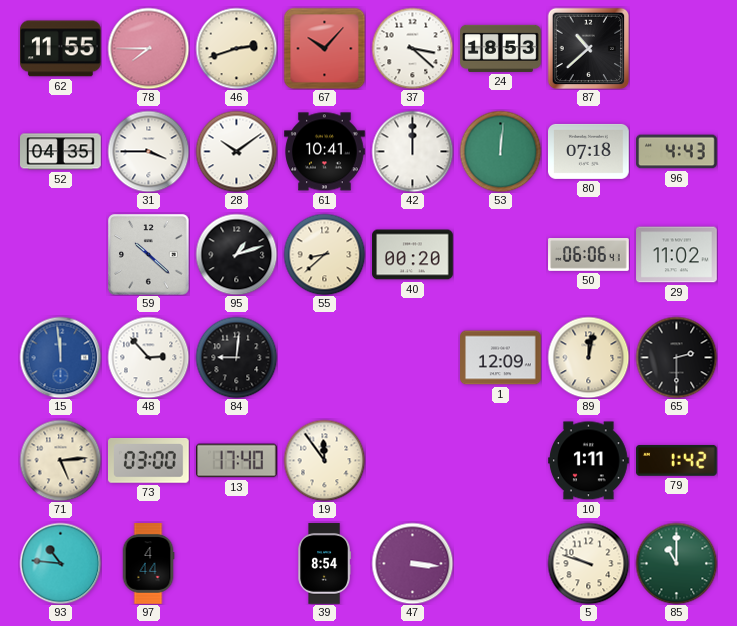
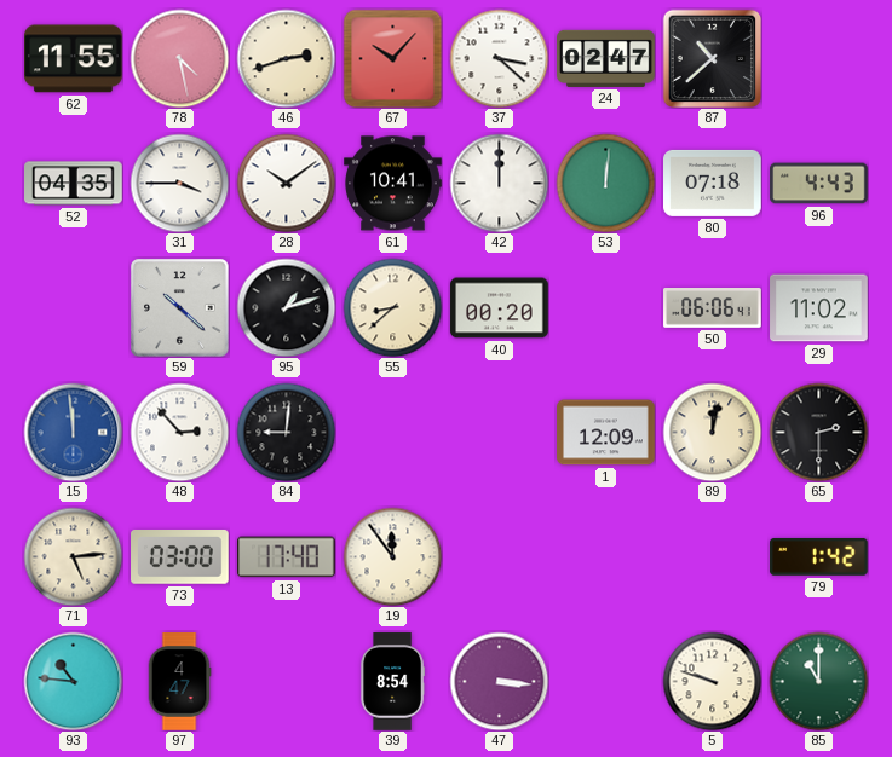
78: 7:45 -> 4:28
24: 18:53 -> 02:47
10: 1:11 -> none
97: 4:44 -> 4:47
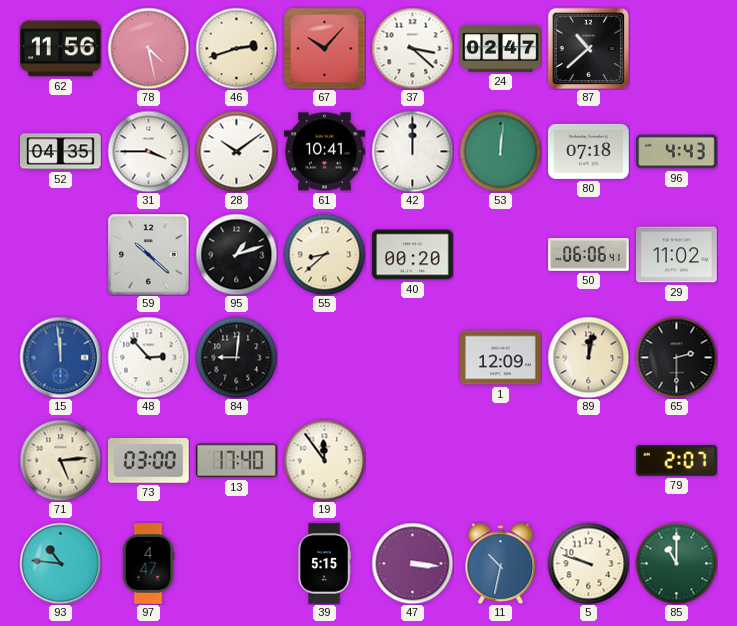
62: 11:55 -> 11:56
79: 1:42 -> 2:07
39: 8:54 -> 5:15
11: none -> 10:32
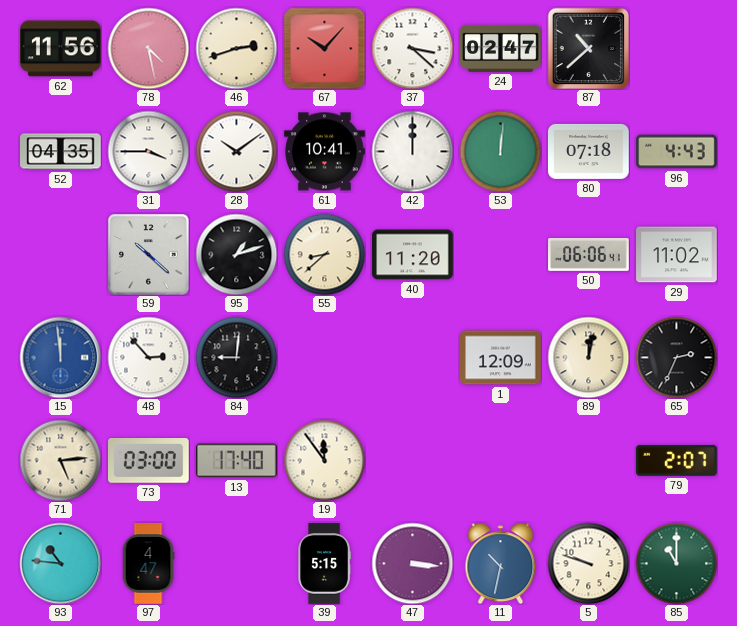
40: 00:20 -> 11:20
65: 2:30 -> 2:34
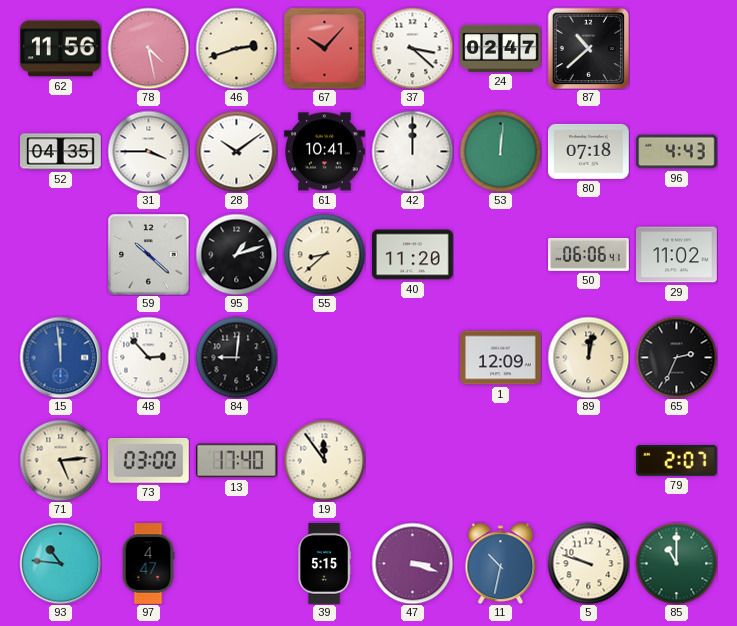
47: 3:16 -> 3:18
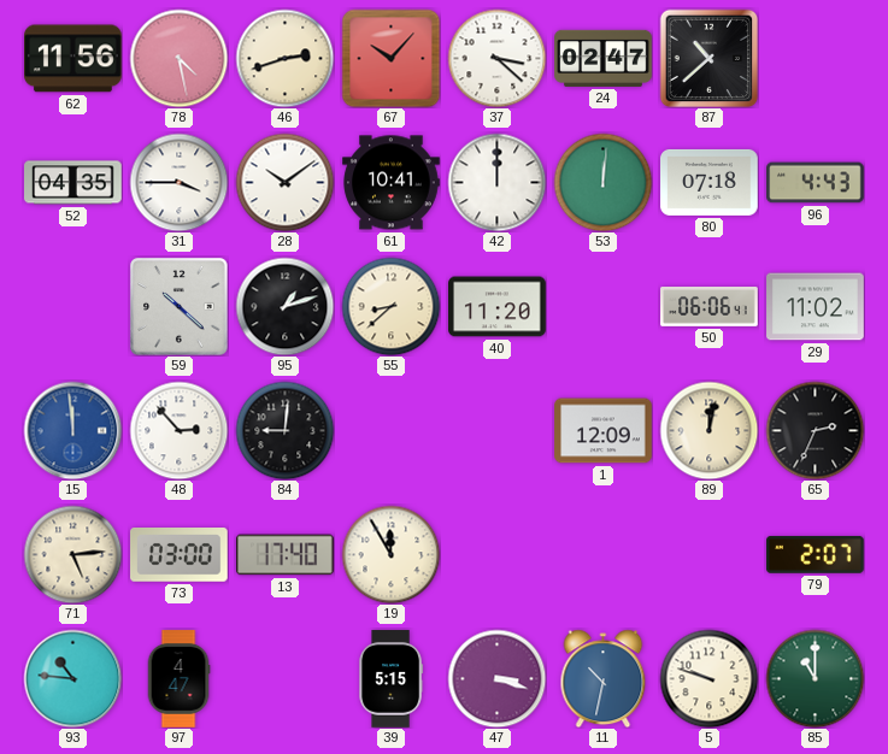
19: 11:54 -> 11:55
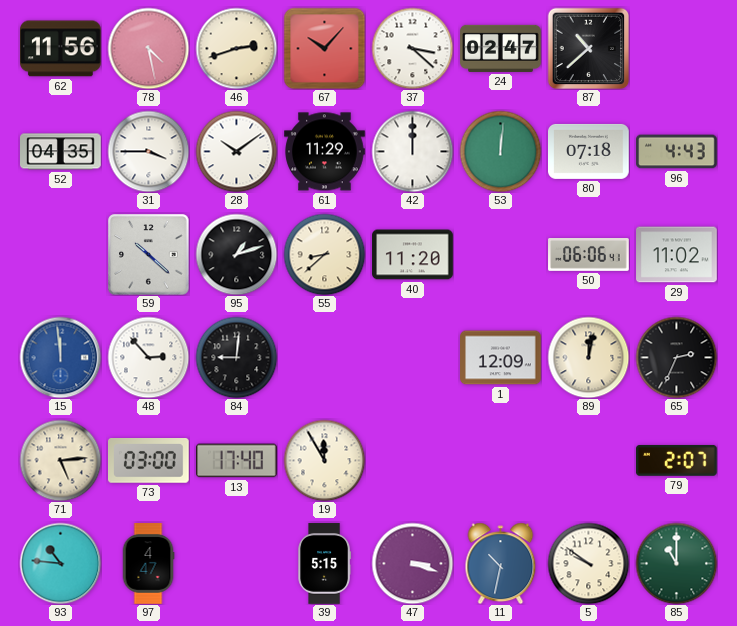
61: 10:41 -> 11:29
5: 9:48 -> 9:51
